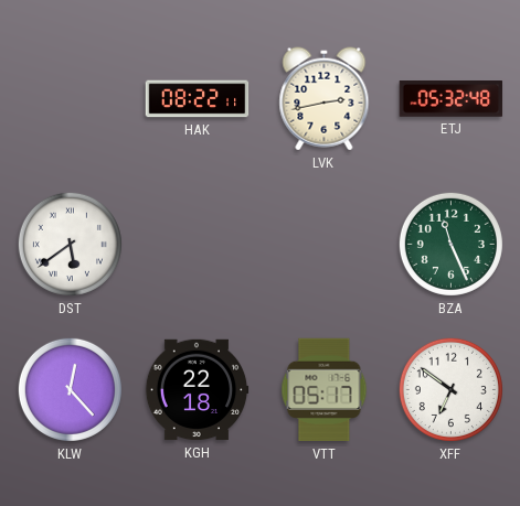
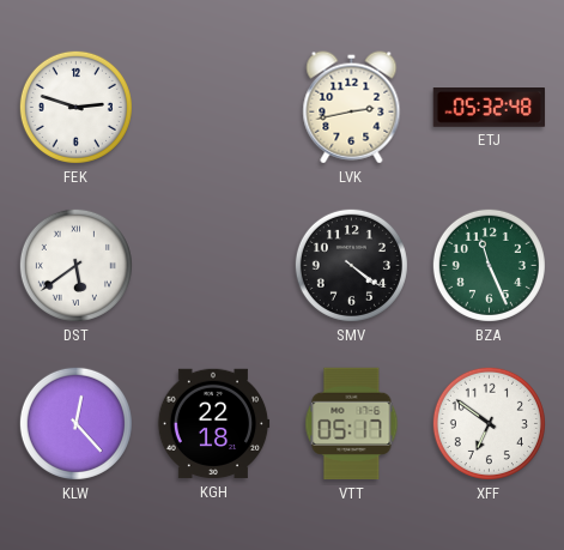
FEK: none -> 2:48
HAK: 08:22 -> none
SMV: none -> 4:21
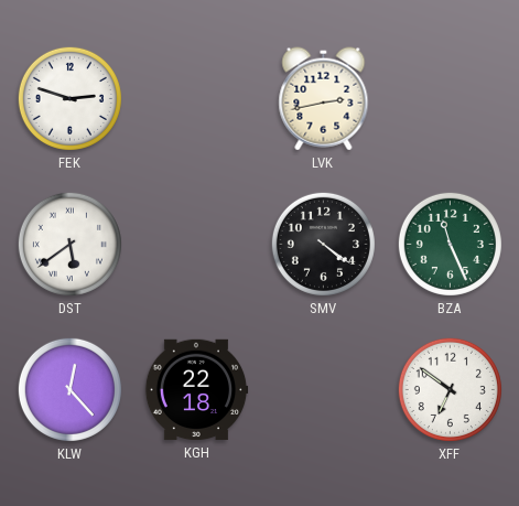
ETJ: 05:32 -> none
VTT: 05:17 -> none
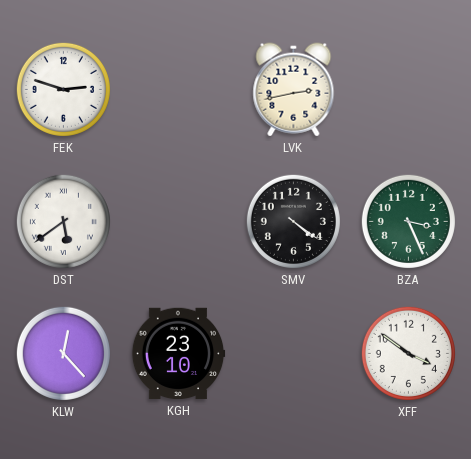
BZA: 11:26 -> 3:26
KGH: 22:18 -> 23:10
XFF: 6:51 -> 3:51
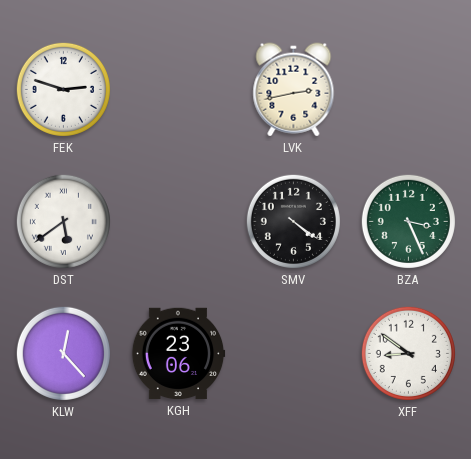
KGH: 23:10 -> 23:06
XFF: 3:51 -> 8:51
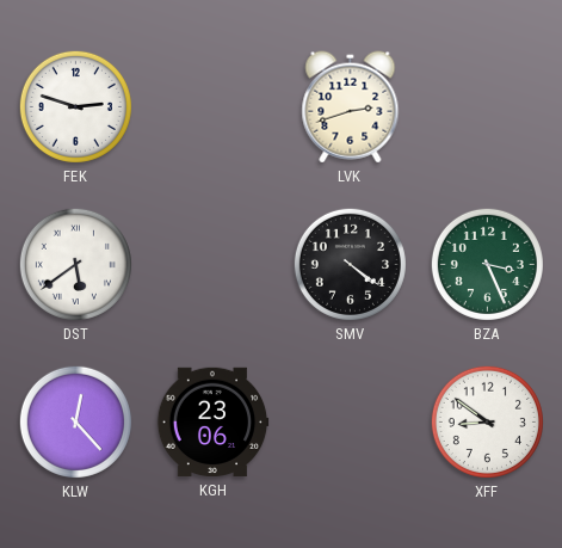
LVK: 2:43 -> 2:42
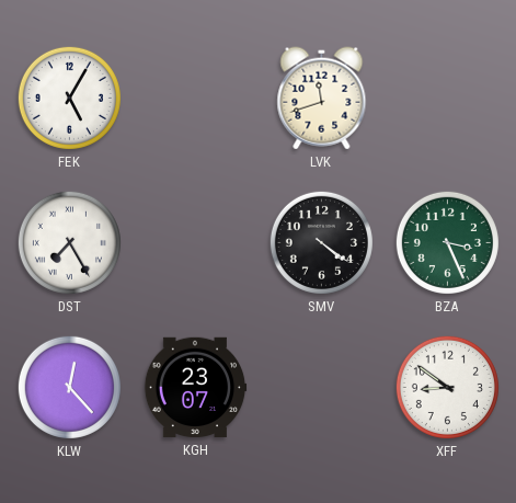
FEK: 2:48 -> 5:05
LVK: 2:42 -> 11:42
DST: 5:39 -> 7:25
KGH: 23:06 -> 23:07
